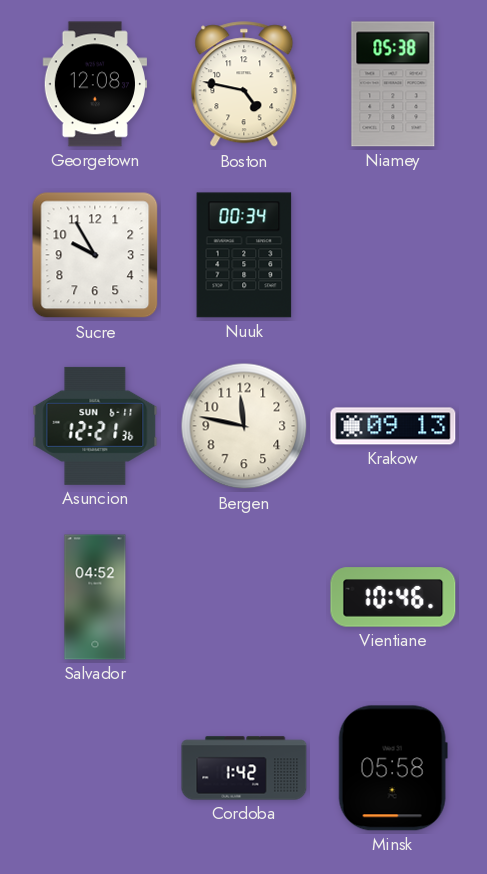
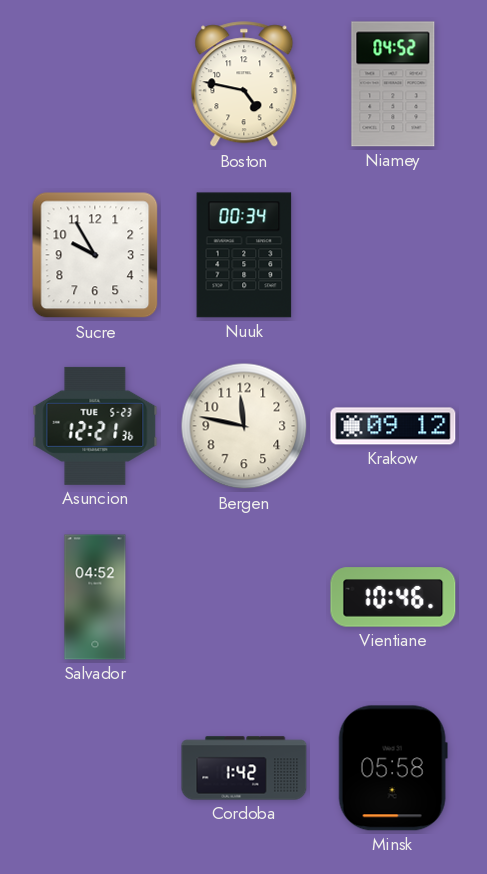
Georgetown: 12:08 -> none
Niamey: 05:38 -> 04:52
Asuncion date: SUN 6-11 -> TUE 5-23
Krakow: 09:13 -> 09:12
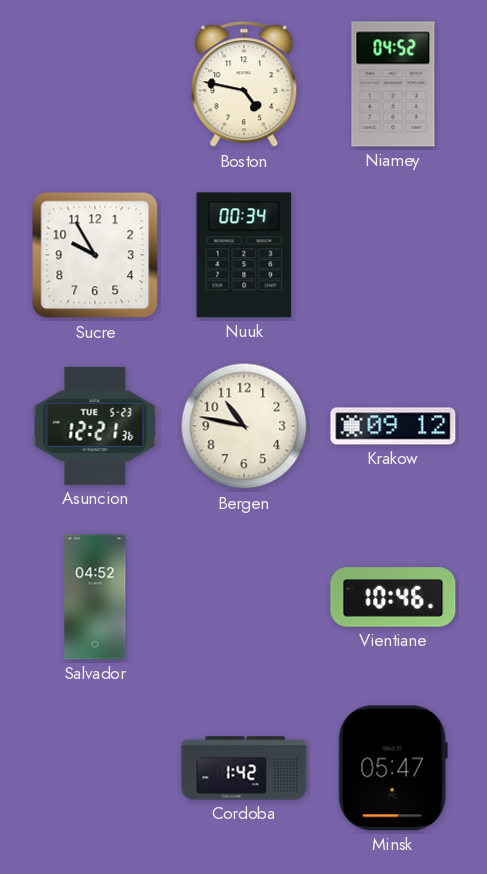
Bergen: 11:47 -> 10:47
Minsk: 05:58 -> 05:47
